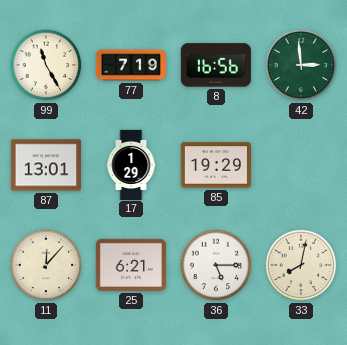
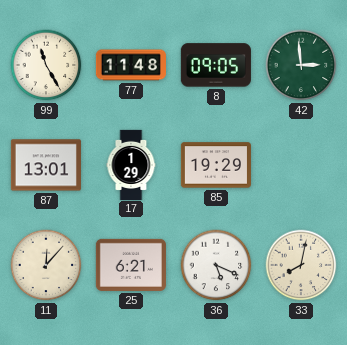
77: 7:19 -> 11:48
8: 16:56 -> 09:05
36: 5:15 -> 5:19
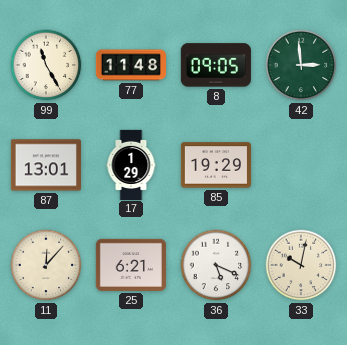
33: 8:02 -> 10:02
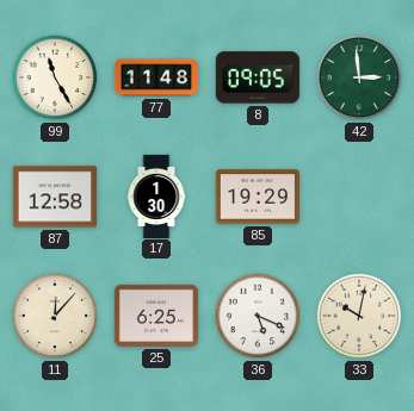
87: 13:01 -> 12:58
17: 1:29 -> 1:30
25: 6:21 -> 6:25
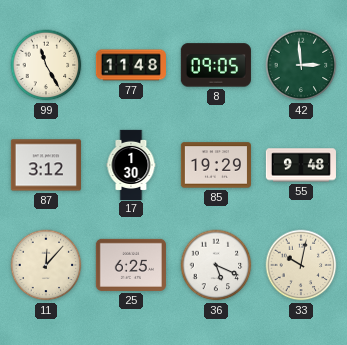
87: 12:58 -> 3:12
55: none -> 9:48
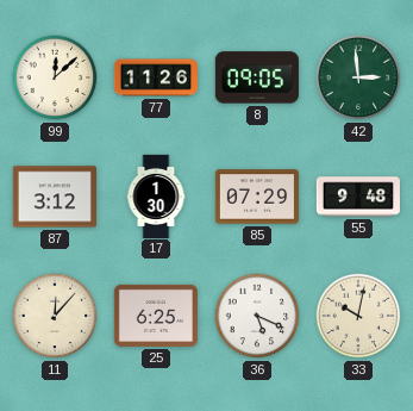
99: 11:25 -> 12:08
77: 11:48 -> 11:26
85: 19:29 -> 07:29
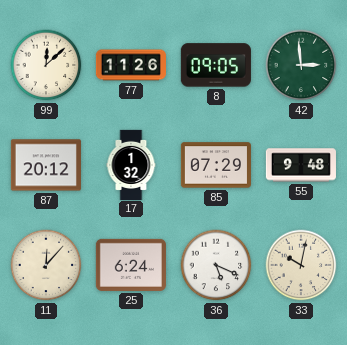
87: 3:12 -> 20:12
17: 1:30 -> 1:32
25: 6:25 -> 6:24
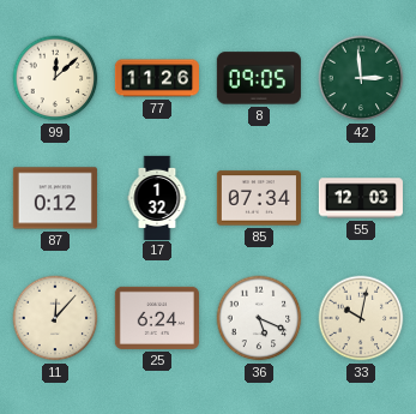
87: 20:12 -> 0:12
85: 07:29 -> 07:34
55: 9:48 -> 12:03
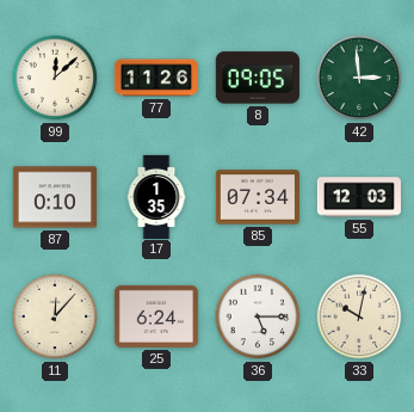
87: 0:12 -> 0:10
17: 1:32 -> 1:35
36: 5:19 -> 5:15
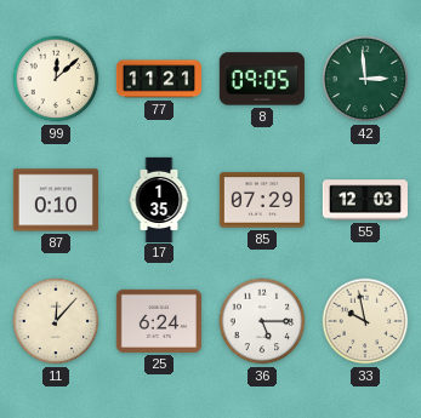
77: 11:26 -> 11:21
85: 07:34 -> 07:29
33: 10:02 -> 9:58
